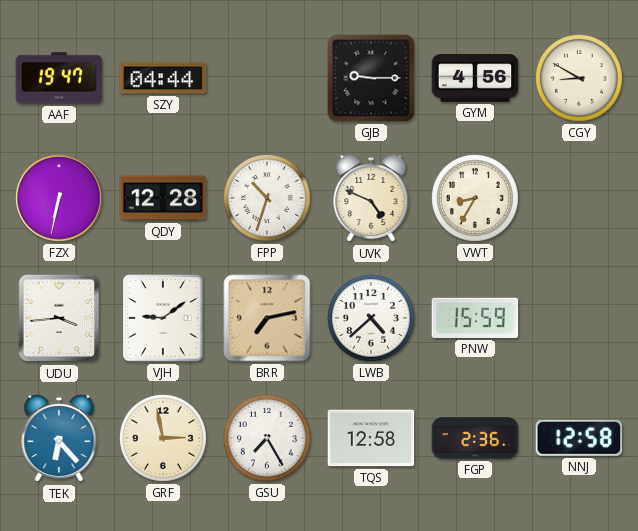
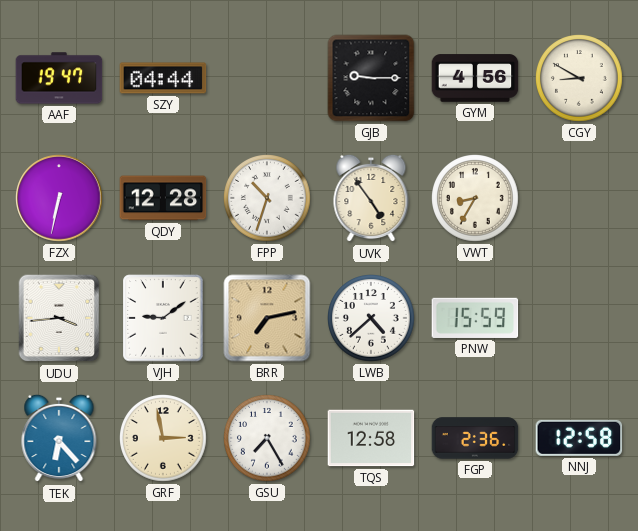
UVK: 4:49 -> 4:54
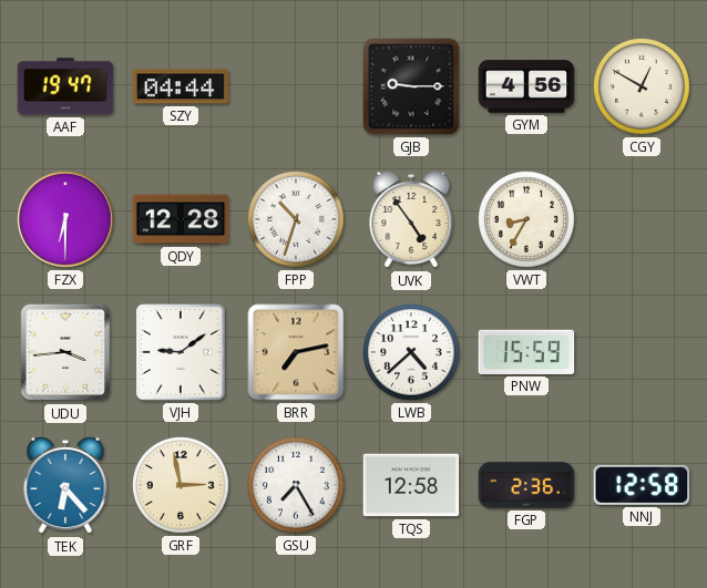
CGY: 8:50 -> 12:50
FZX: 6:32 -> 6:30
